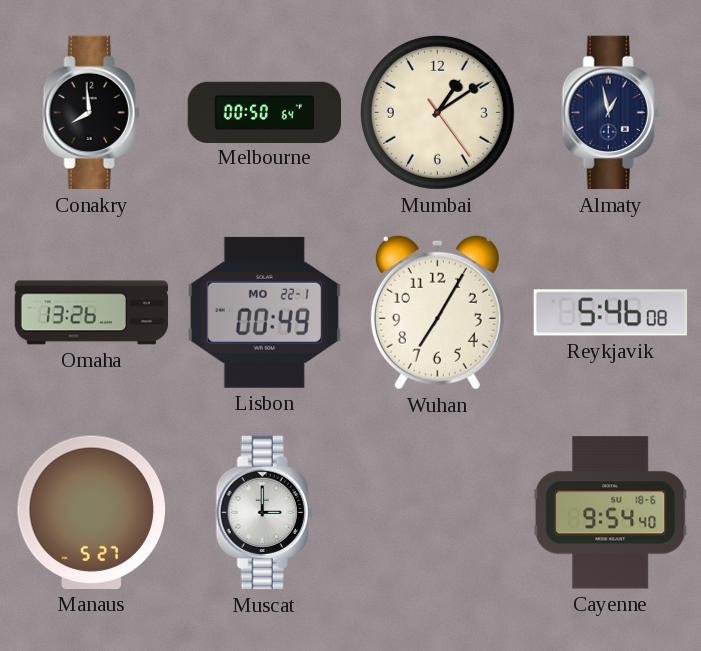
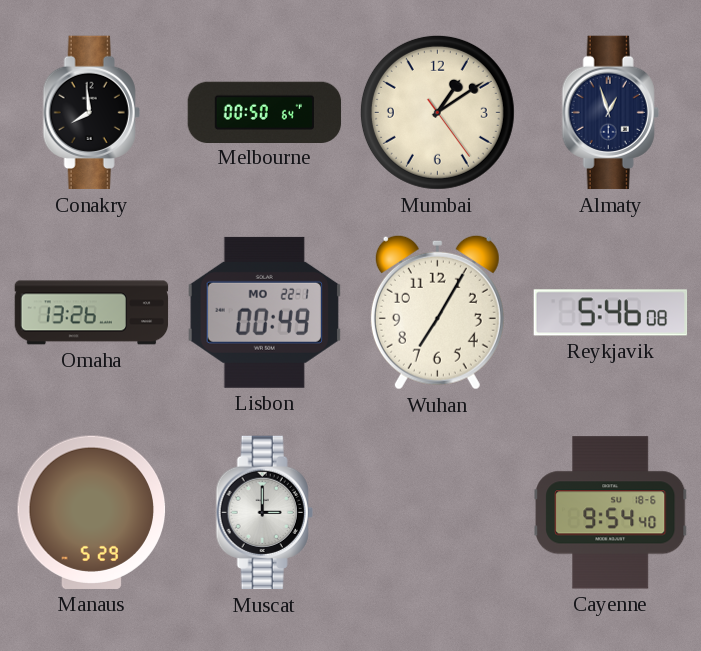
Almaty: 12:58 -> 12:57
Manaus: 5:27 -> 5:29
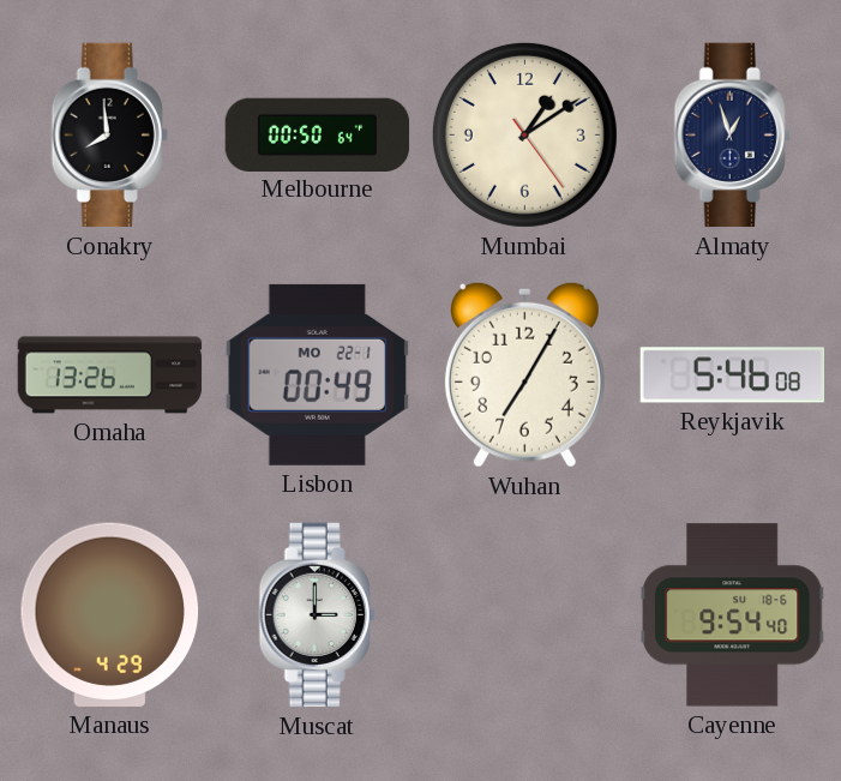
Manaus: 5:29 -> 4:29
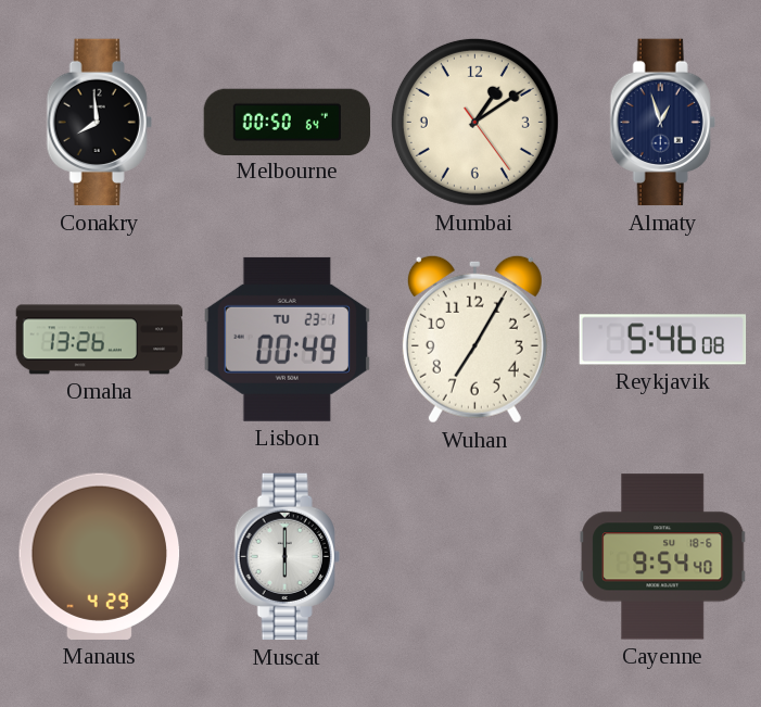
Lisbon date: MO 22-1 -> TU 23-1
Muscat: 3:00 -> 6:00
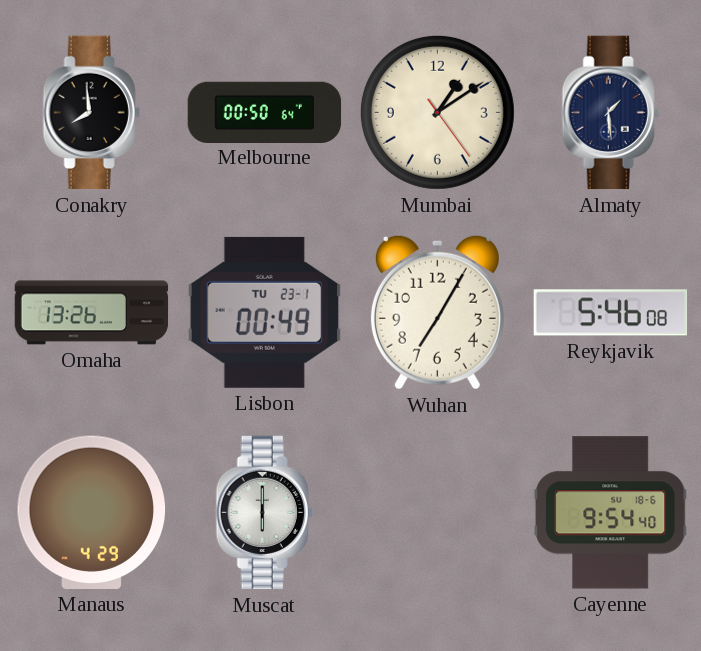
Almaty: 12:57 -> 1:29
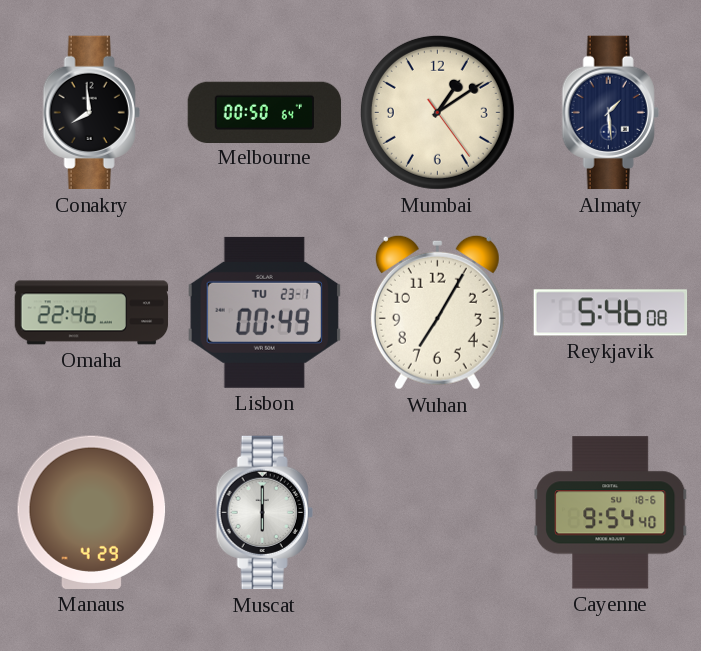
Omaha: 13:26 -> 22:46
